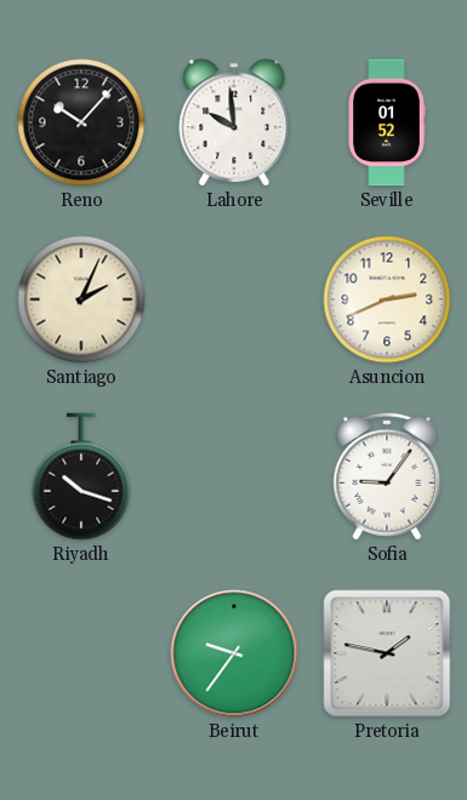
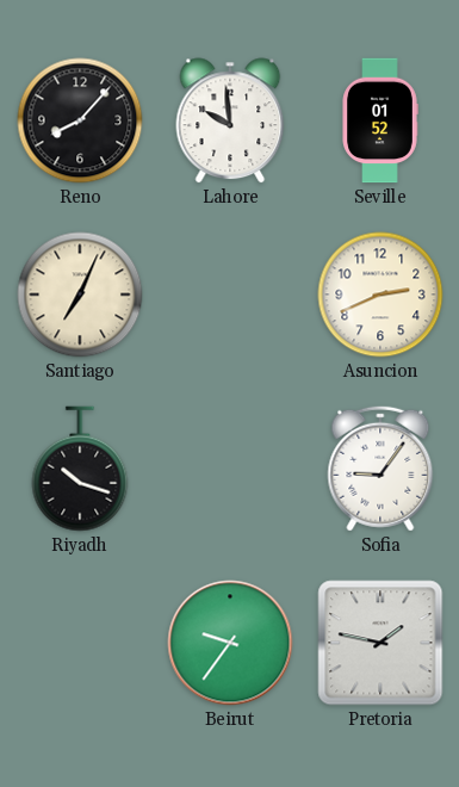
Reno: 10:07 -> 8:07
Santiago: 2:04 -> 7:04
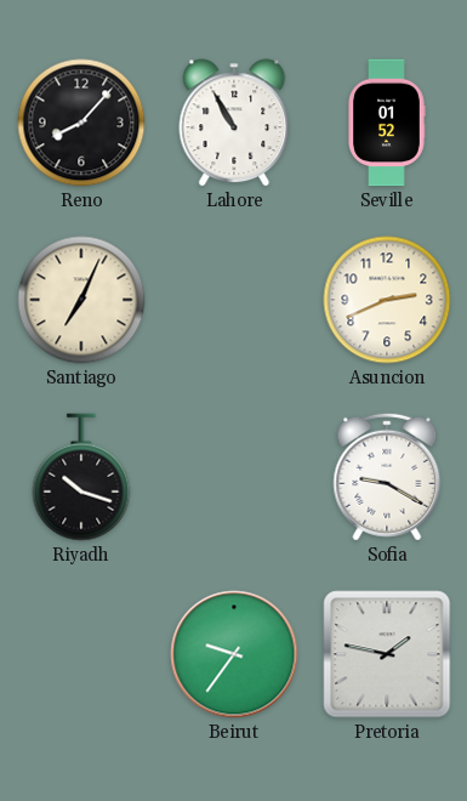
Lahore: 9:59 -> 10:55
Sofia: 9:06 -> 9:20
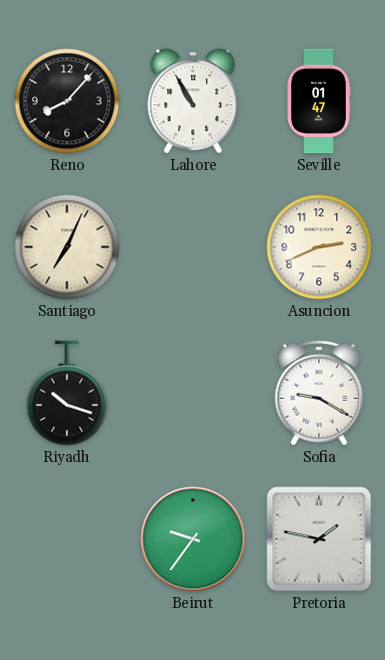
Seville: 01:52 -> 01:47
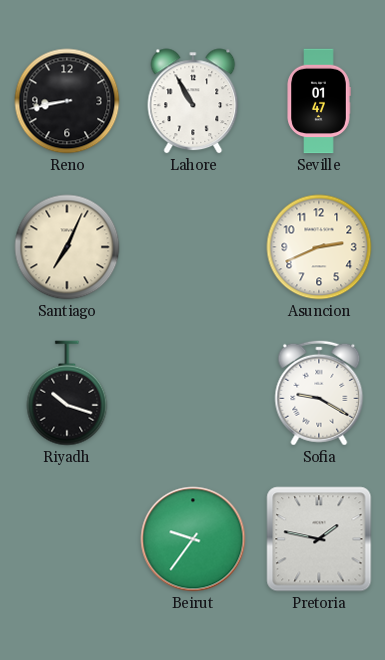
Reno: 8:07 -> 8:43
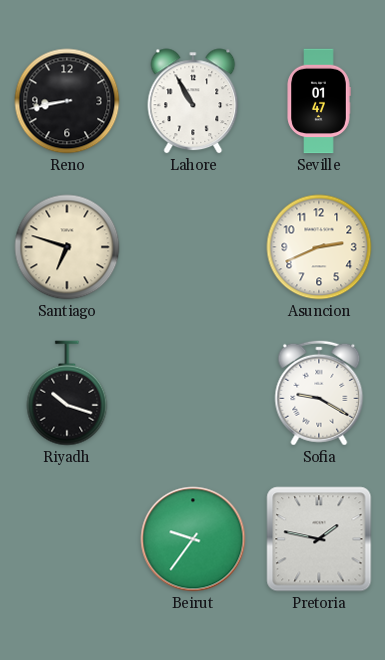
Santiago: 7:04 -> 6:48
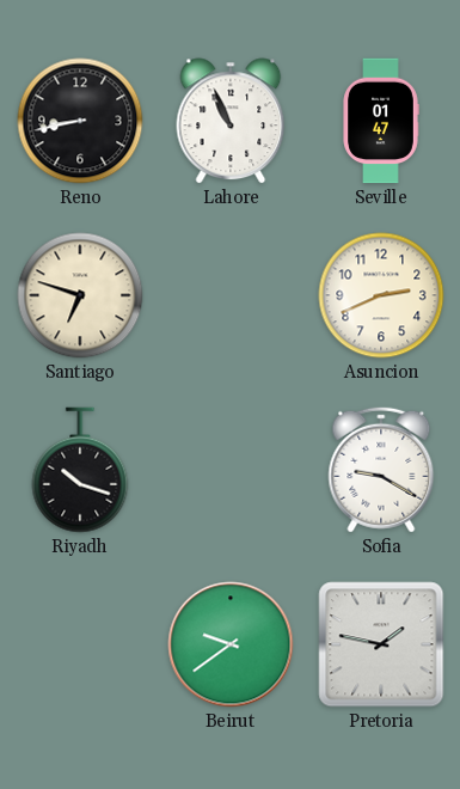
Lahore: 10:55 -> 10:56
Beirut: 9:36 -> 9:39
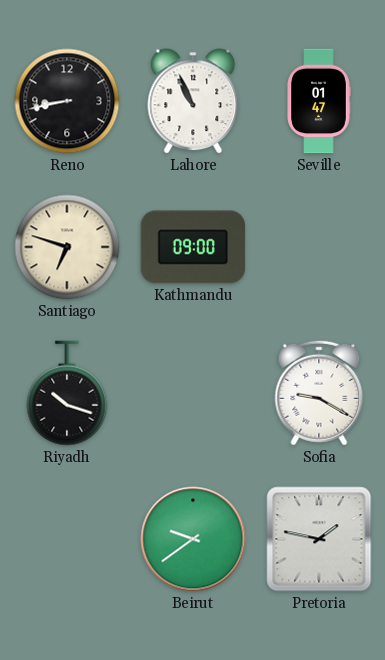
Kathmandu: none -> 09:00
Asuncion: 2:41 -> none
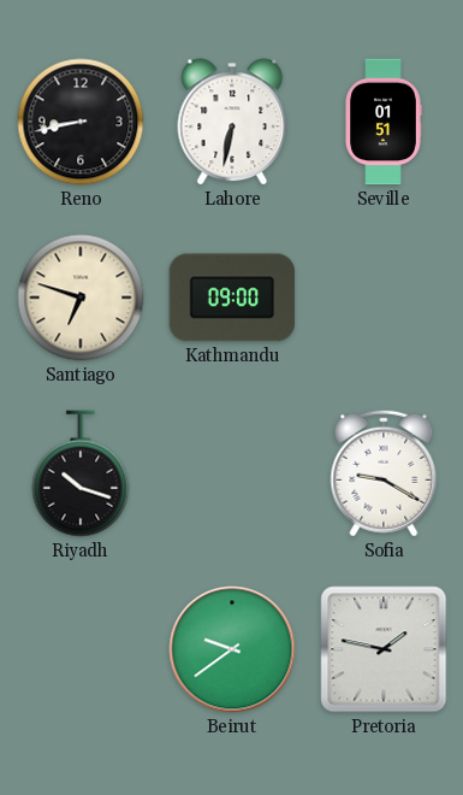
Lahore: 10:56 -> 6:32
Seville: 01:47 -> 01:51
